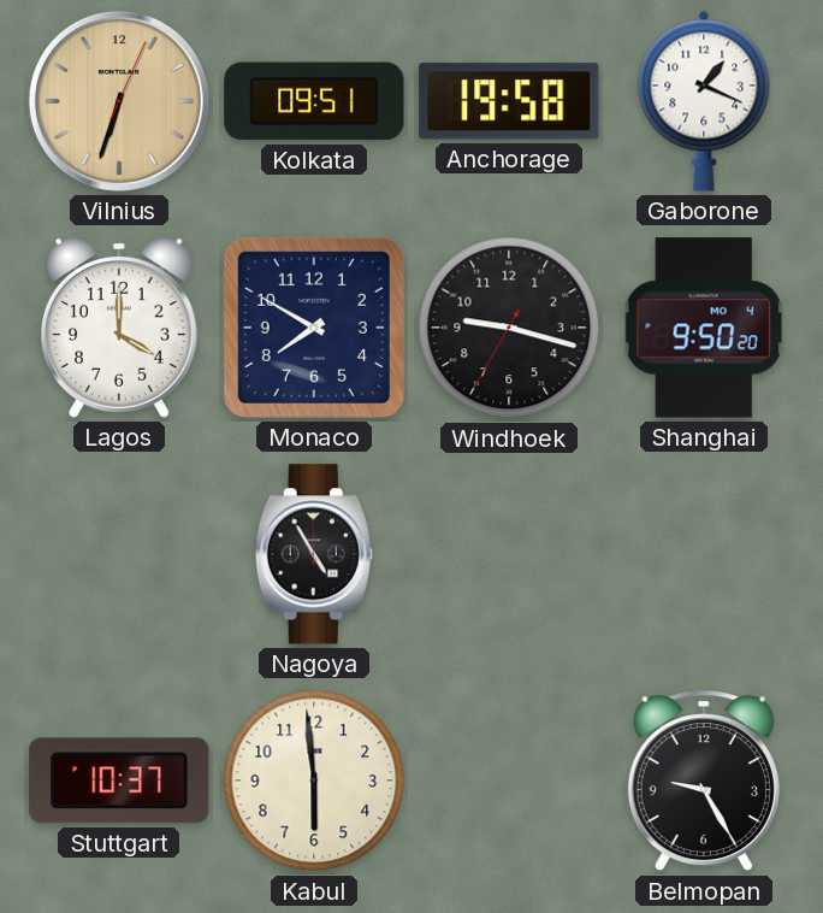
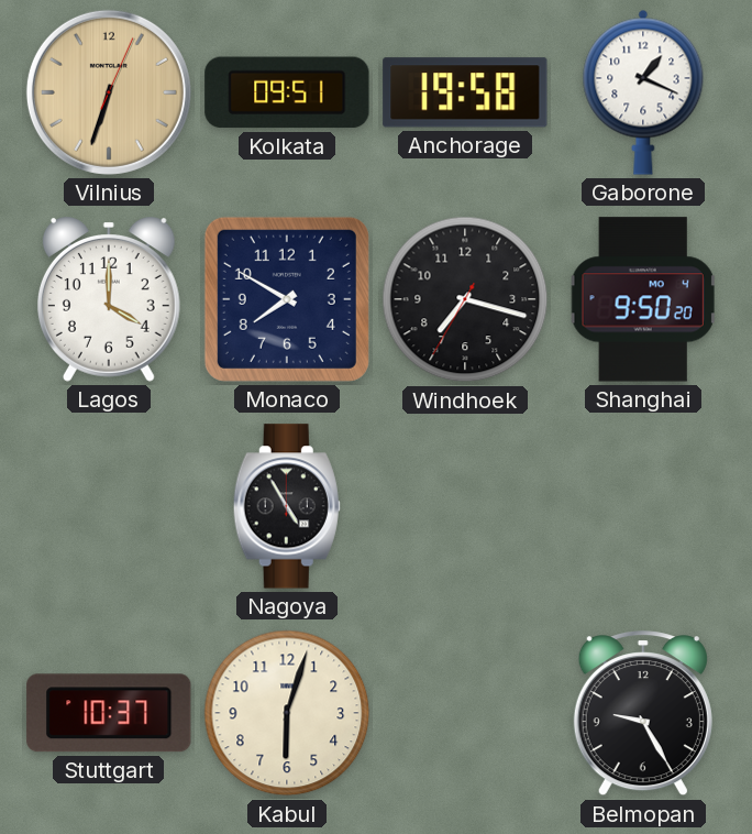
Windhoek: 9:17 -> 7:17
Kabul: 5:59 -> 6:03
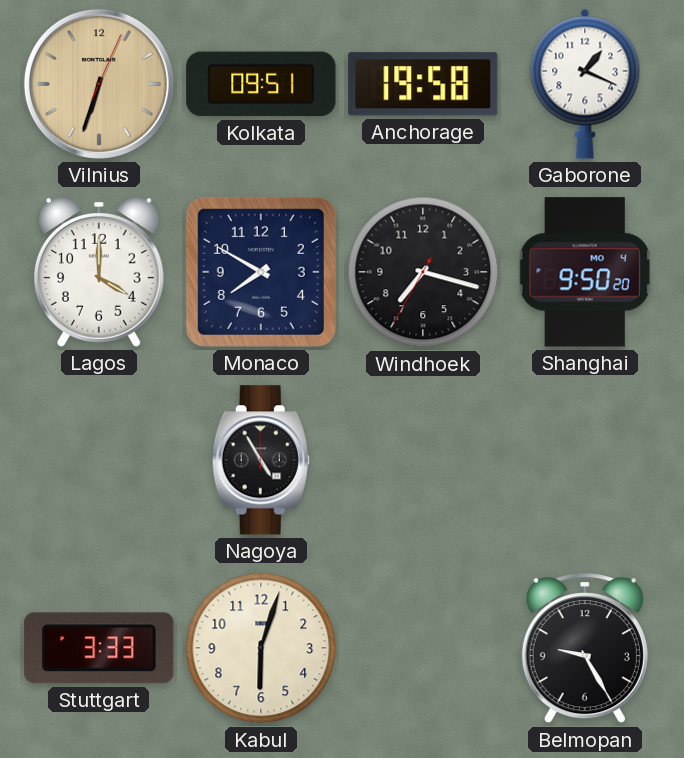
Stuttgart: 10:37 -> 3:33
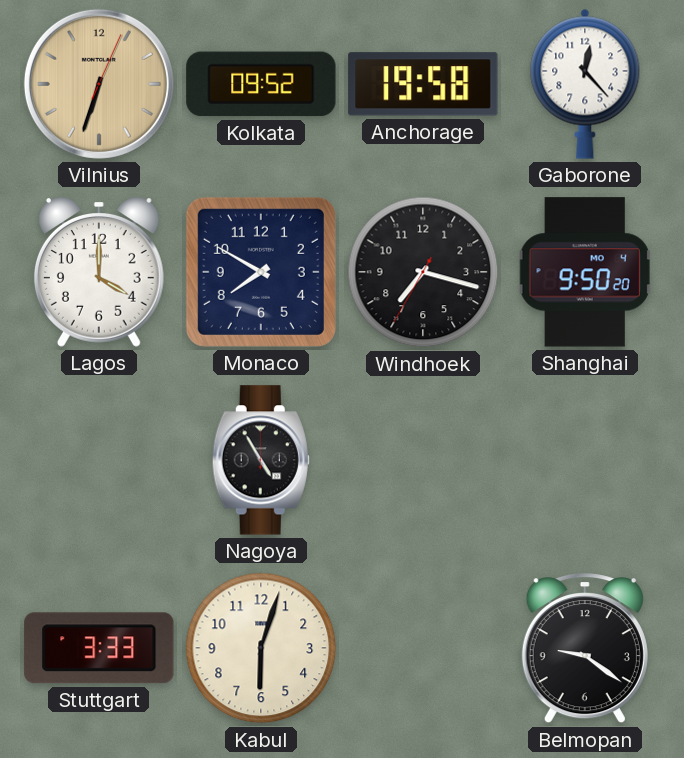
Kolkata: 09:51 -> 09:52
Gaborone: 1:19 -> 12:23
Belmopan: 9:25 -> 9:21
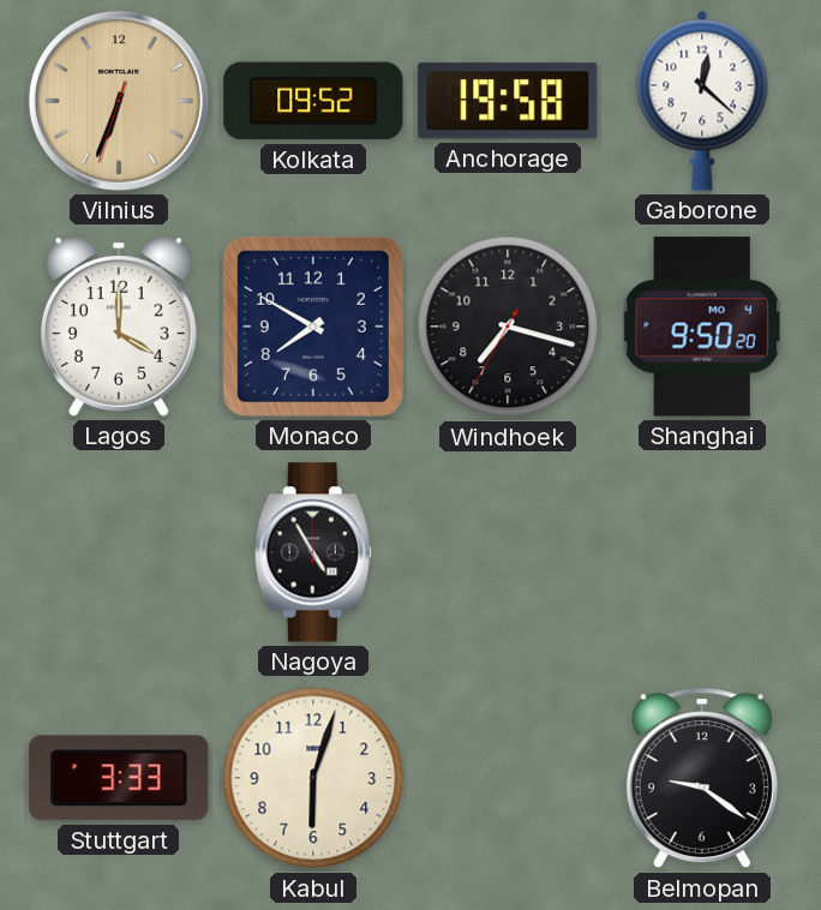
Vilnius: 6:33:04 -> 6:33:33
Gaborone: 12:23 -> 12:22
